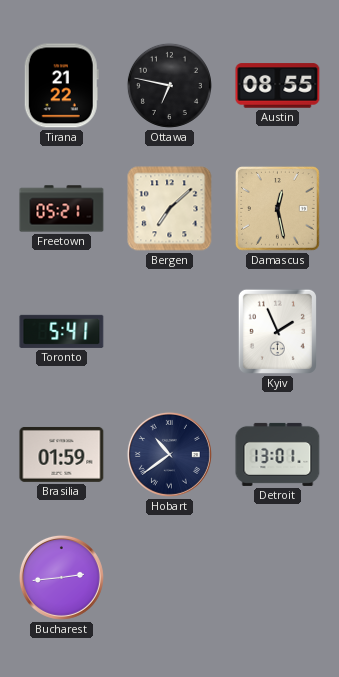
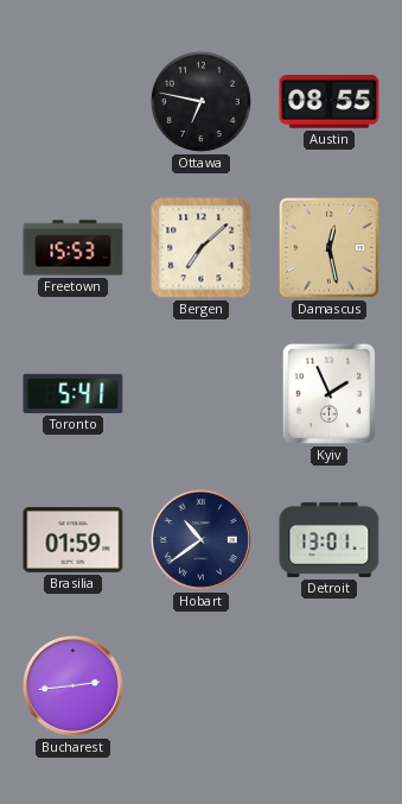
Tirana: 21:22 -> none
Freetown: 05:21 -> 15:53
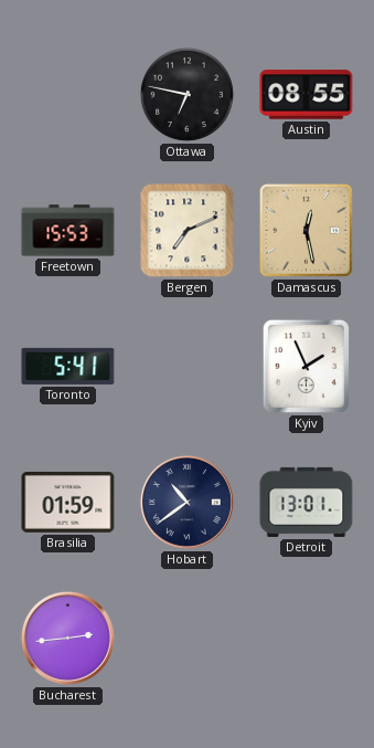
Bergen: 7:08 -> 7:11
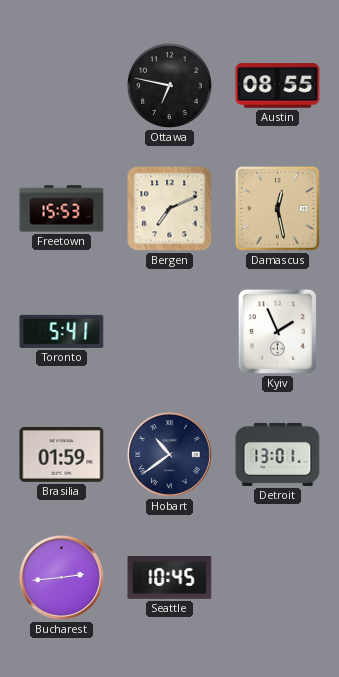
Seattle: none -> 10:45
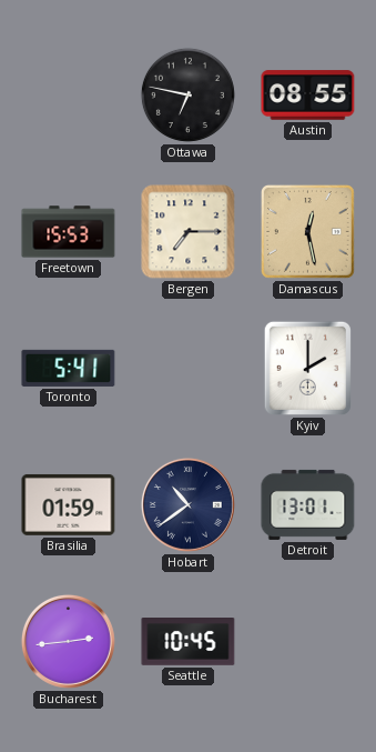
Bergen: 7:11 -> 7:15
Kyiv: 1:56 -> 2:00
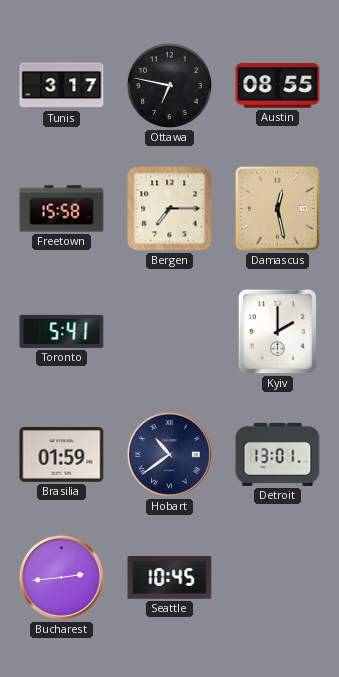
Tunis: none -> 3:17
Freetown: 15:53 -> 15:58
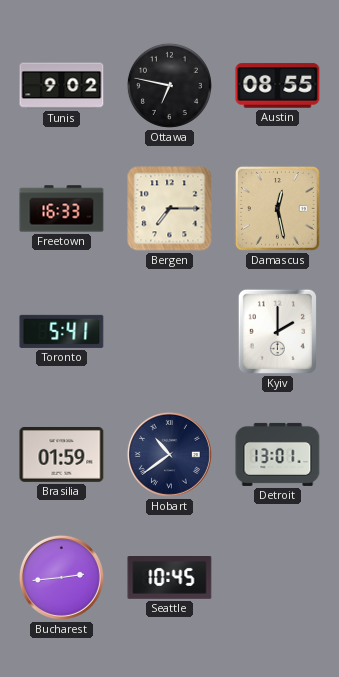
Tunis: 3:17 -> 9:02
Freetown: 15:58 -> 16:33
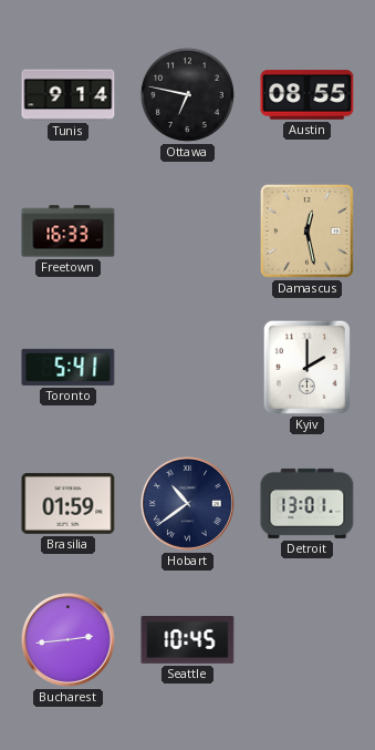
Tunis: 9:02 -> 9:14
Bergen: 7:15 -> none
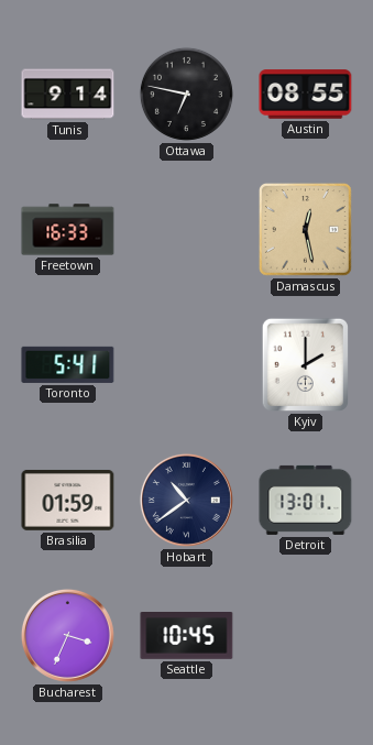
Bucharest: 2:44 -> 3:34
